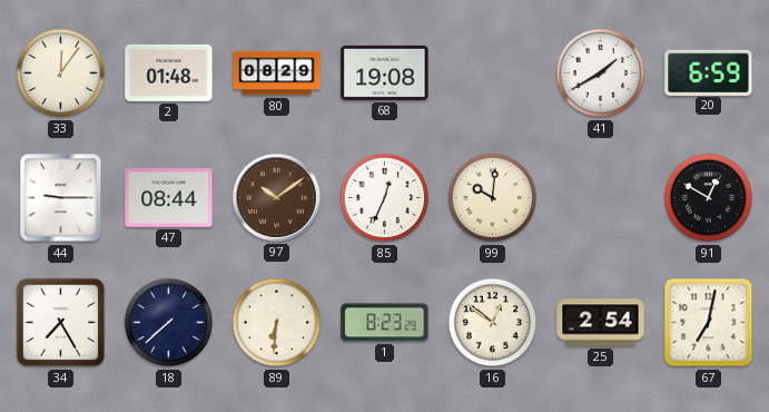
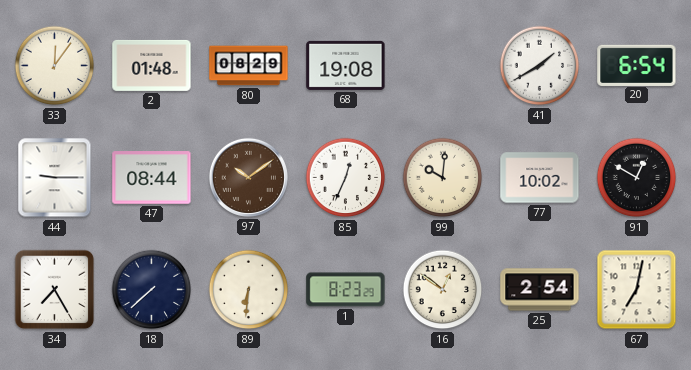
20: 6:59 -> 6:54
77: none -> 10:02
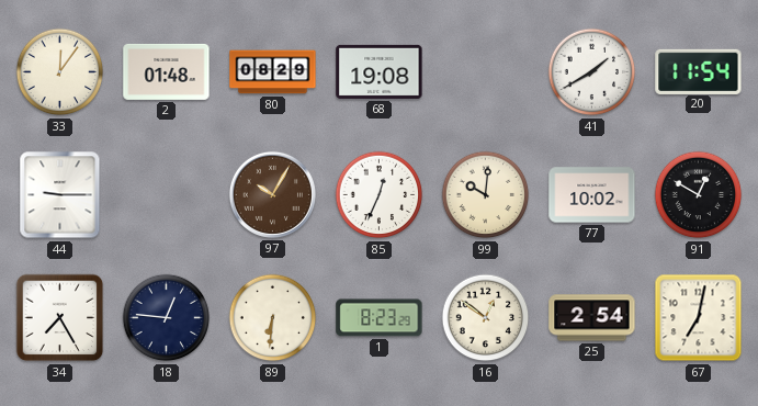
20: 6:54 -> 11:54
47: 08:44 -> none
97: 10:09 -> 10:05
18: 7:38 -> 12:46
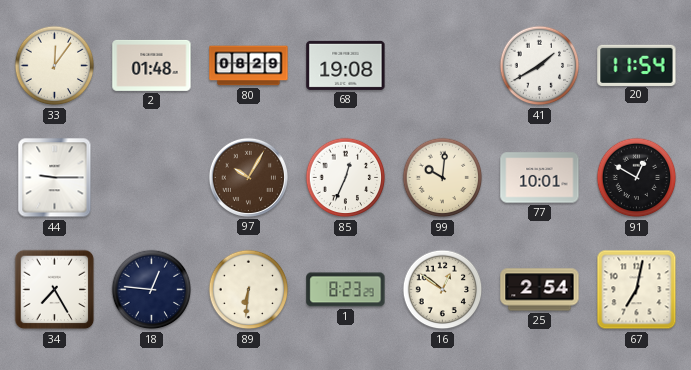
77: 10:02 -> 10:01
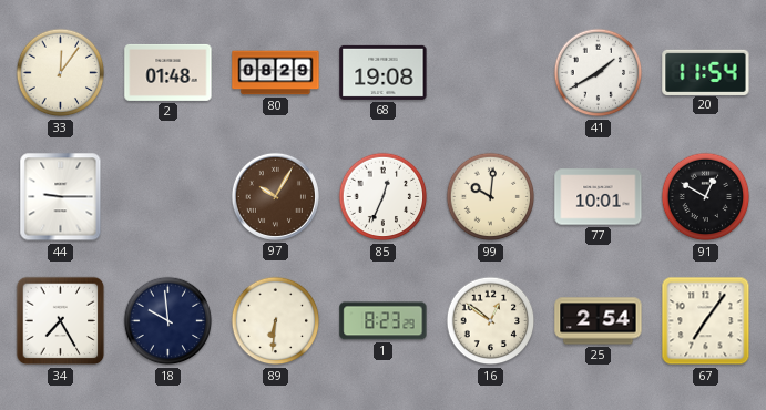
18: 12:46 -> 9:59
67: 7:02 -> 7:06
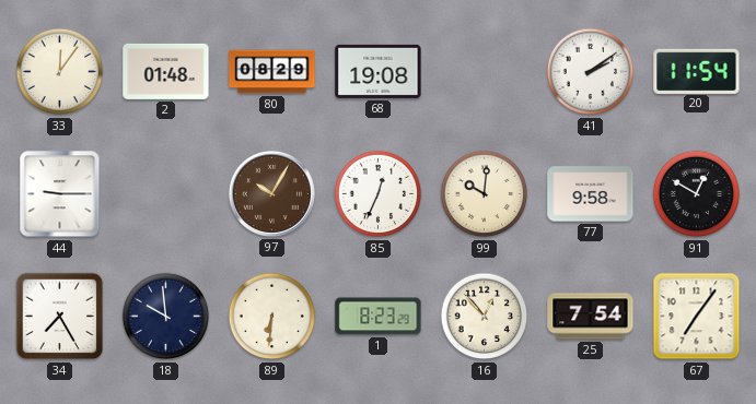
41: 1:40 -> 2:09
77: 10:01 -> 9:58
16: 12:51 -> 12:53
25: 2:54 -> 7:54
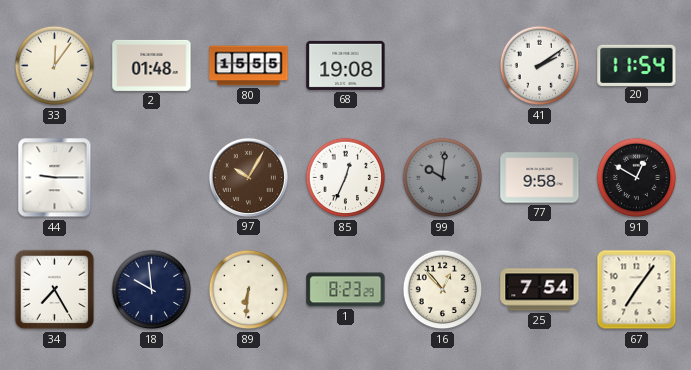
80: 08:29 -> 15:55
99 dial: cream -> grey
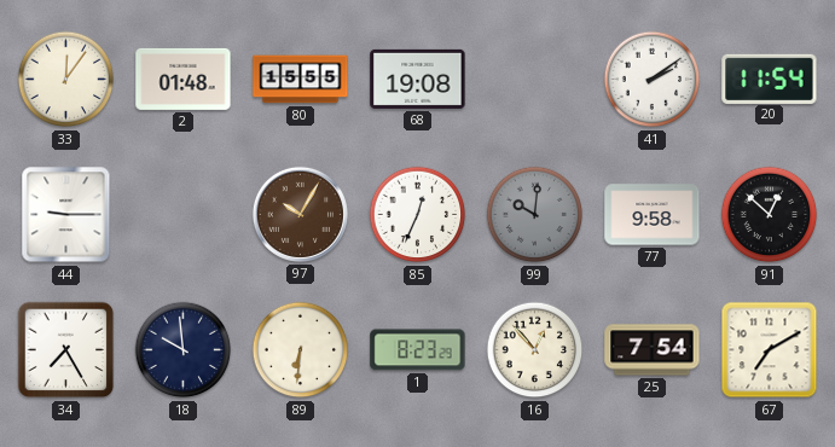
91: 12:50 -> 12:52
67: 7:06 -> 7:10
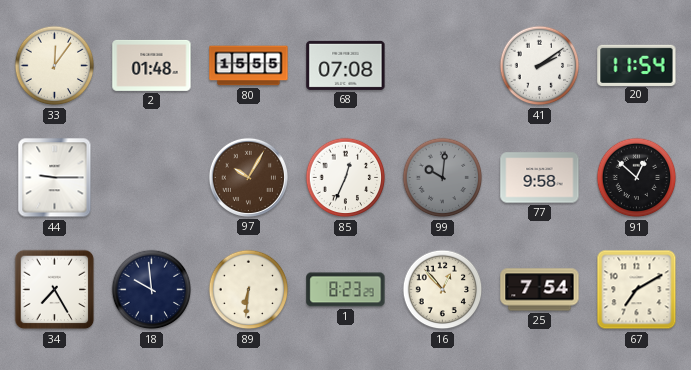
68: 19:08 -> 07:08
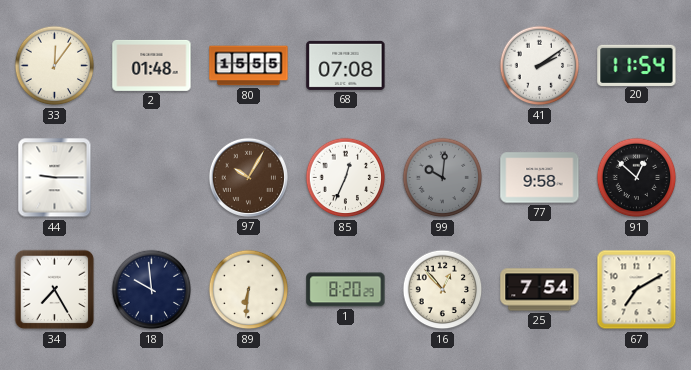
1: 8:23 -> 8:20
